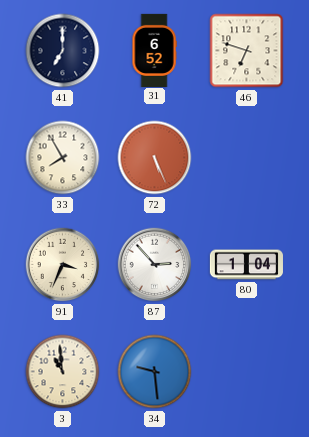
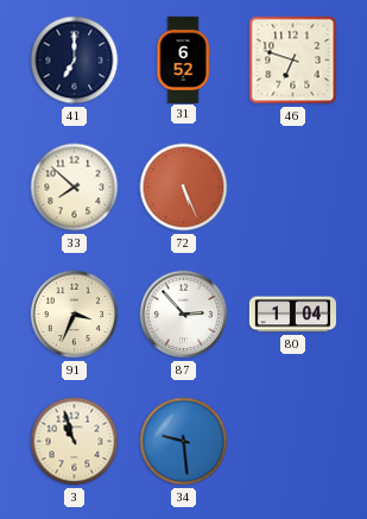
33: 7:55 -> 7:52
3: 10:59 -> 10:57
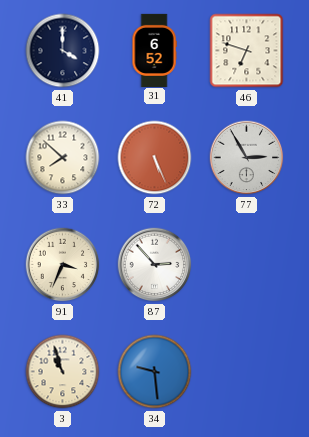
41: 7:00 -> 4:00
77: none -> 2:55
80: 1:04 -> none
